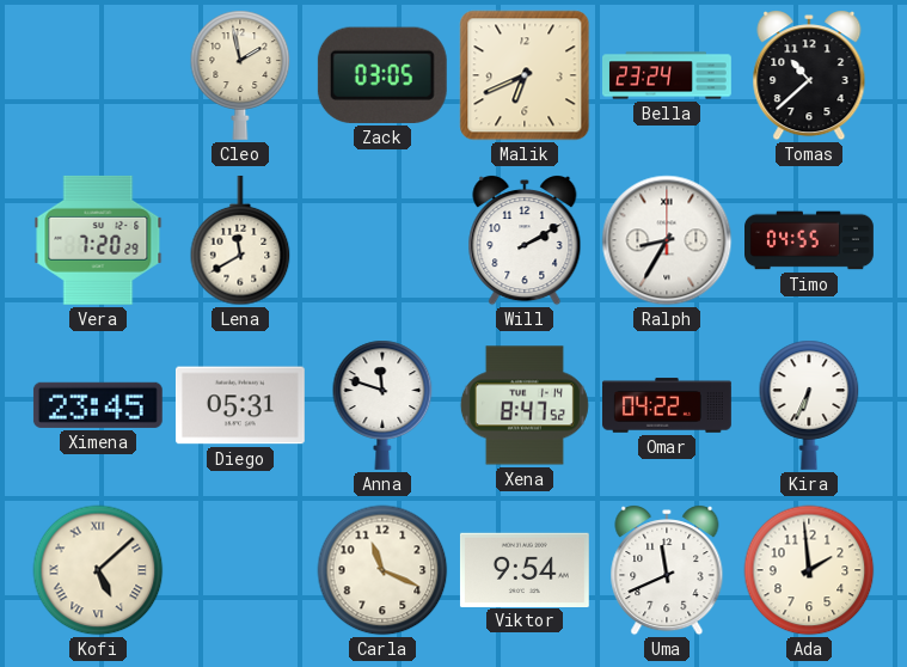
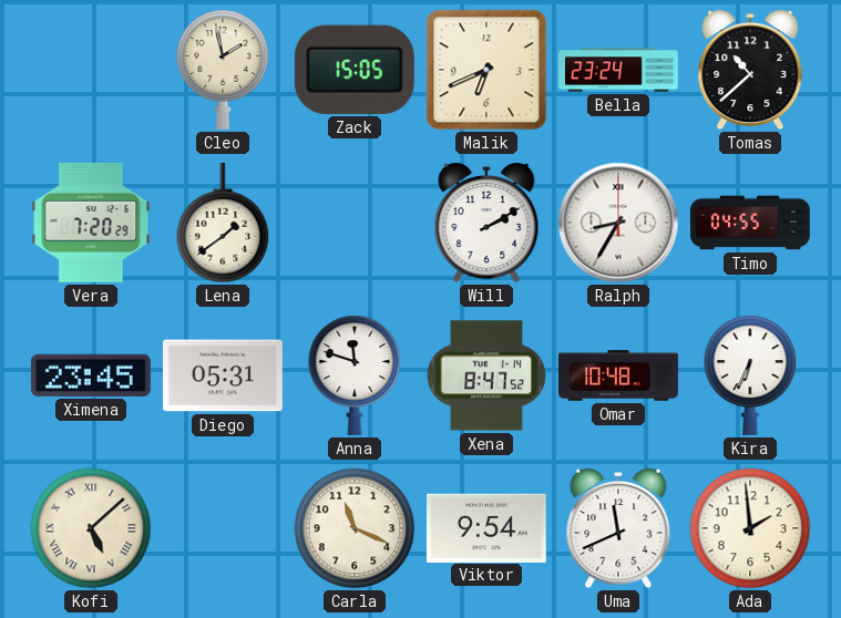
Zack: 03:05 -> 15:05
Lena: 11:40 -> 1:39
Omar: 04:22 -> 10:48
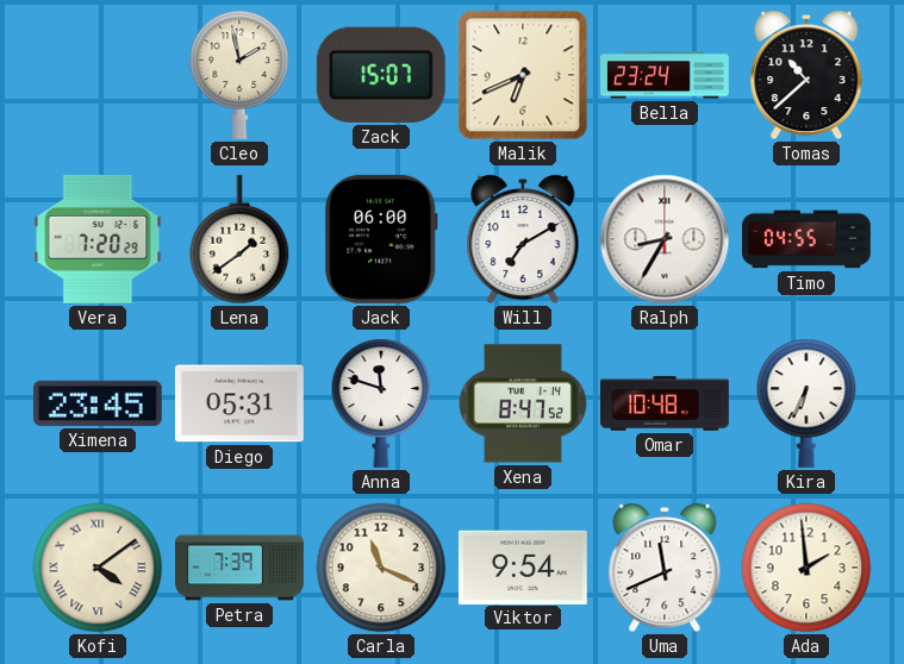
Zack: 15:05 -> 15:07
Jack: none -> 06:00
Will: 2:10 -> 7:10
Kofi: 5:08 -> 4:09
Petra: none -> 7:39
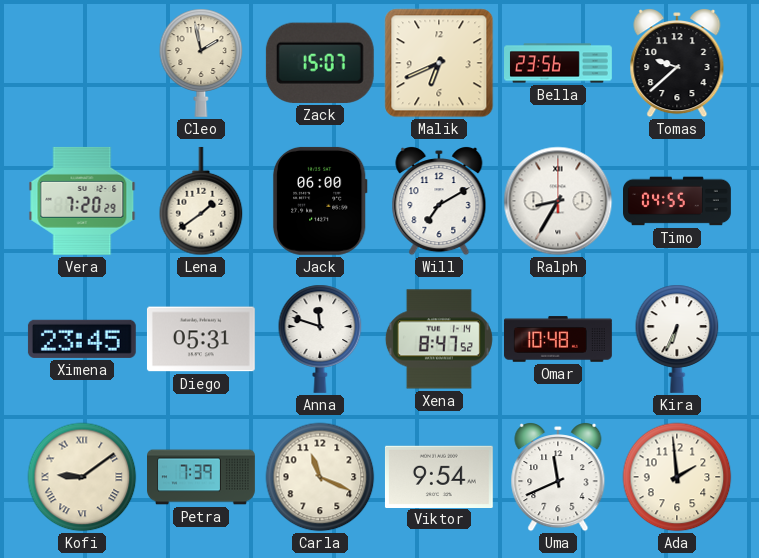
Bella: 23:24 -> 23:56
Tomas: 10:38 -> 9:38
Kofi: 4:09 -> 9:09
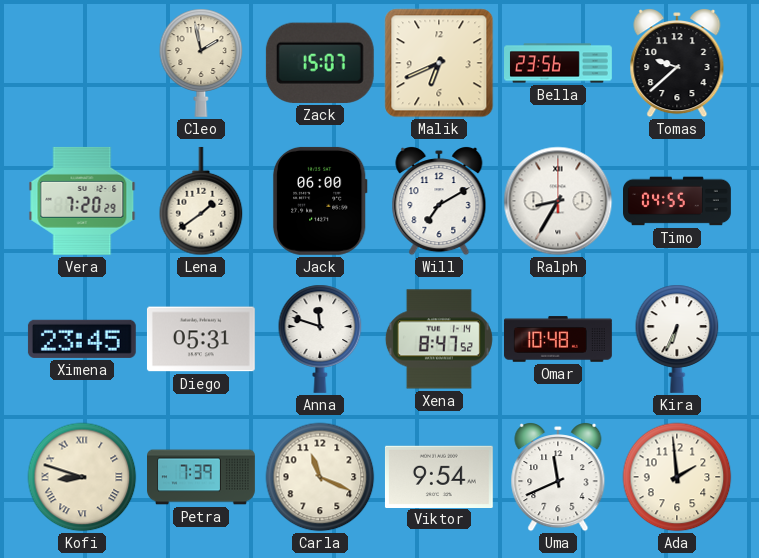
Kofi: 9:09 -> 8:48
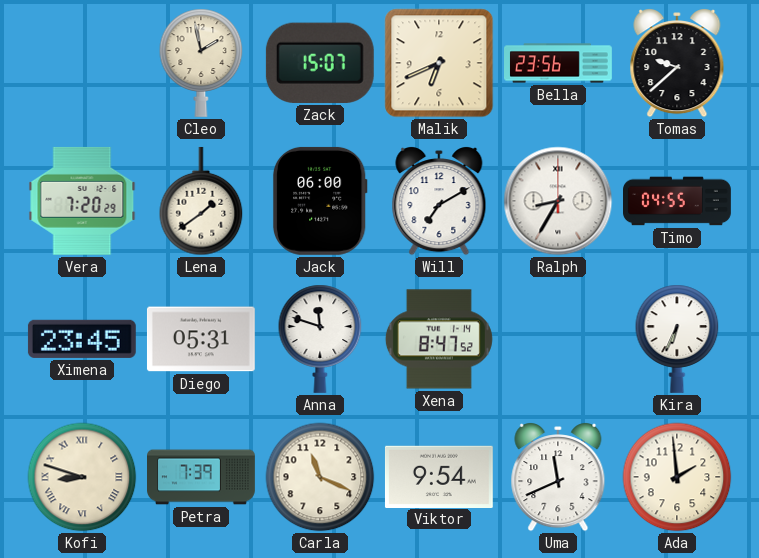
Omar: 10:48 -> none
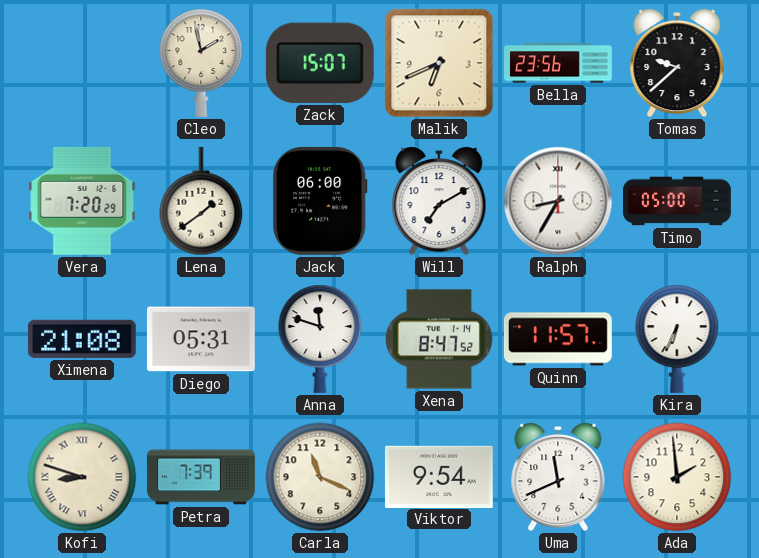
Timo: 04:55 -> 05:00
Ximena: 23:45 -> 21:08
Quinn: none -> 11:57
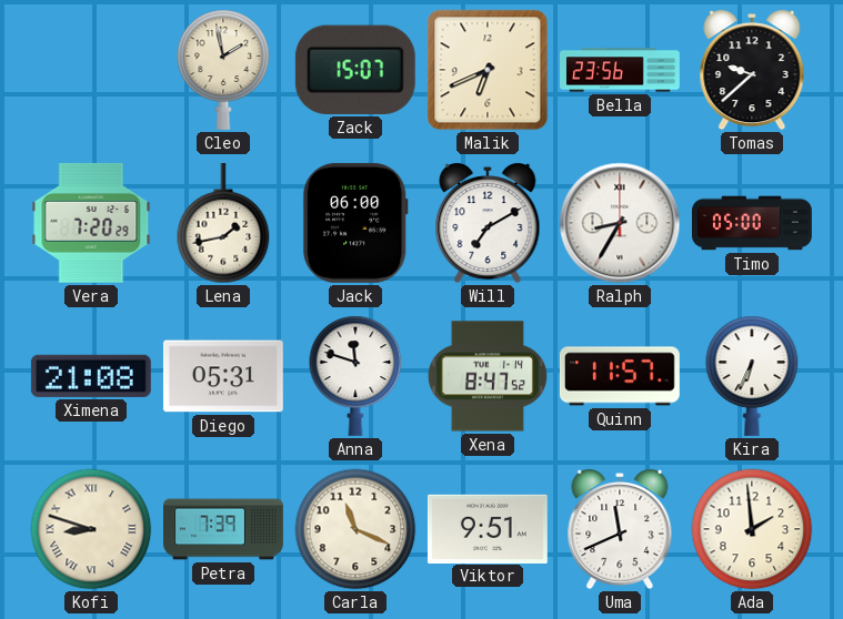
Lena: 1:39 -> 1:43
Viktor: 9:54 -> 9:51
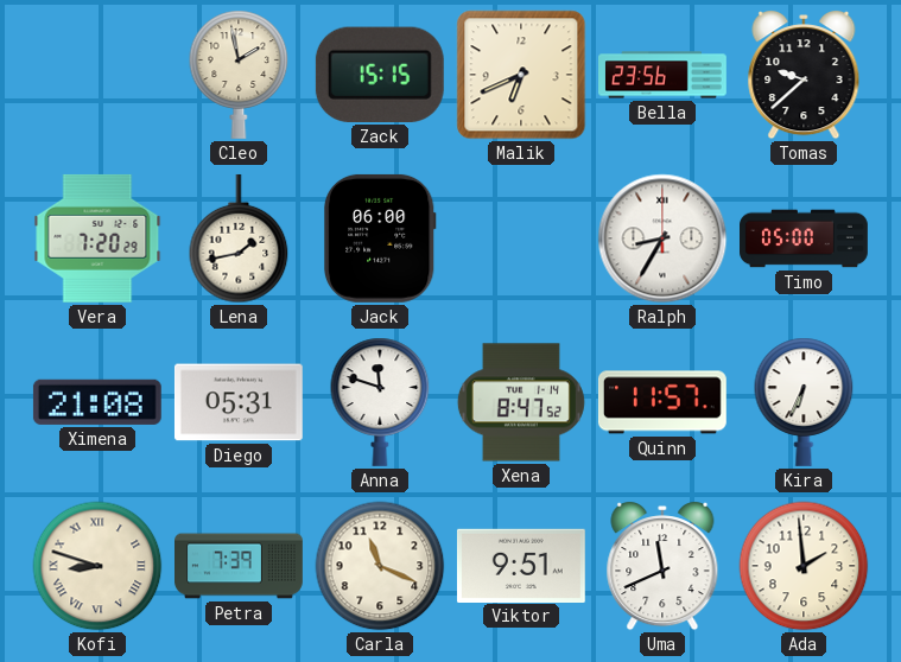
Zack: 15:07 -> 15:15
Will: 7:10 -> none
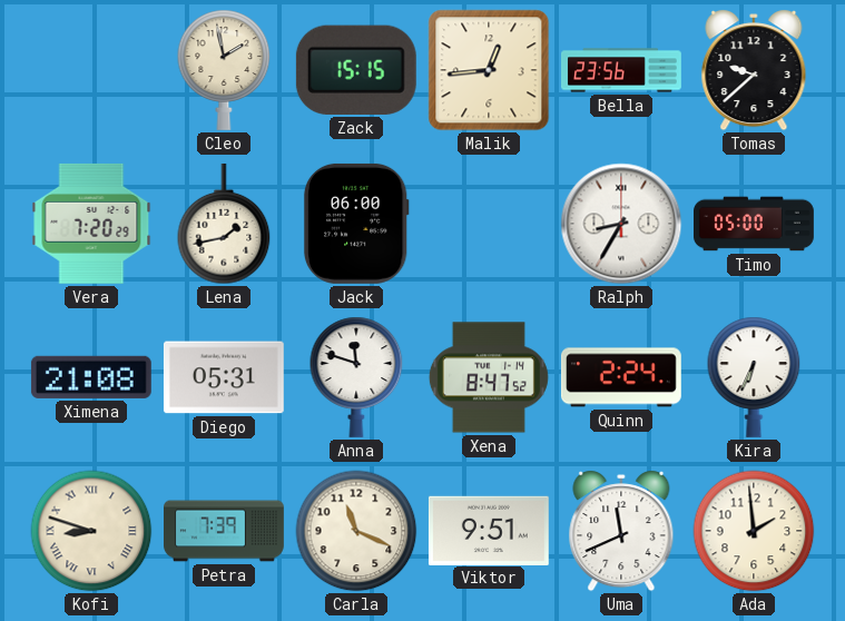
Malik: 6:41 -> 12:44
Quinn: 11:57 -> 2:24
